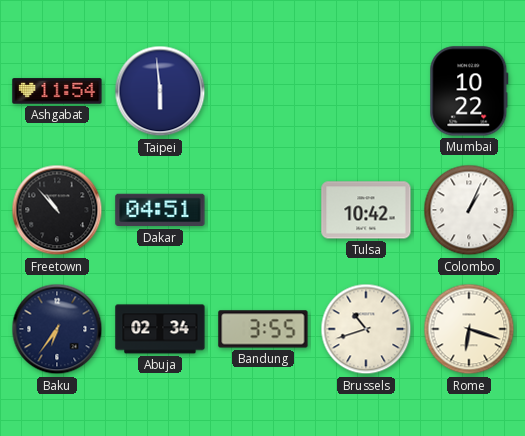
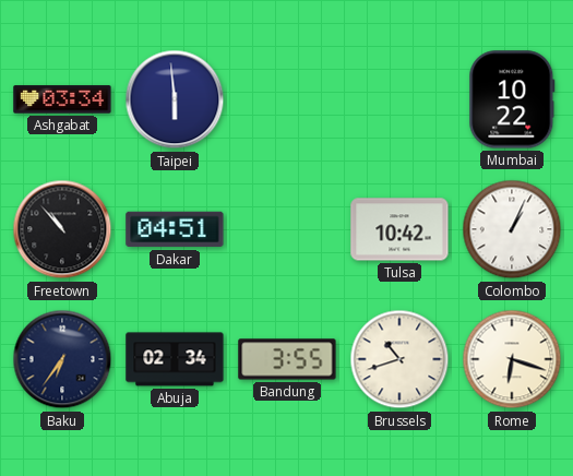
Ashgabat: 11:54 -> 03:34
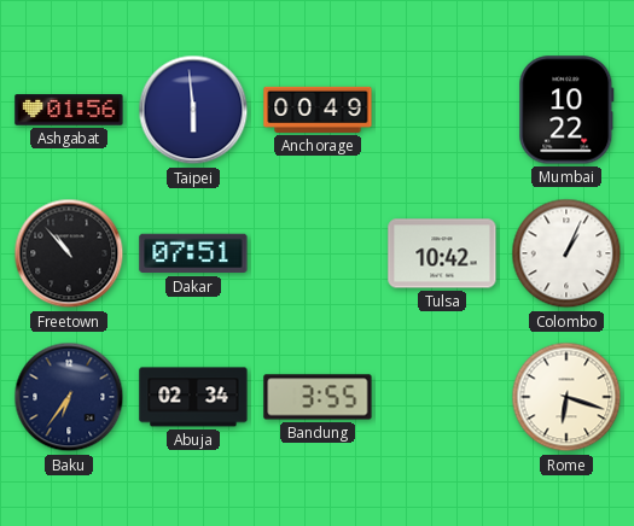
Ashgabat: 03:34 -> 01:56
Anchorage: none -> 00:49
Dakar: 04:51 -> 07:51
Brussels: 10:42 -> none
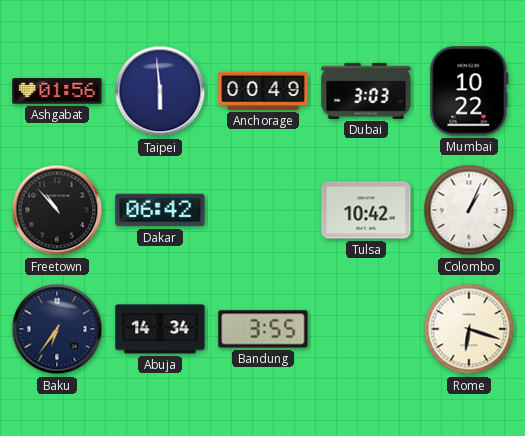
Dubai: none -> 3:03
Dakar: 07:51 -> 06:42
Abuja: 02:34 -> 14:34
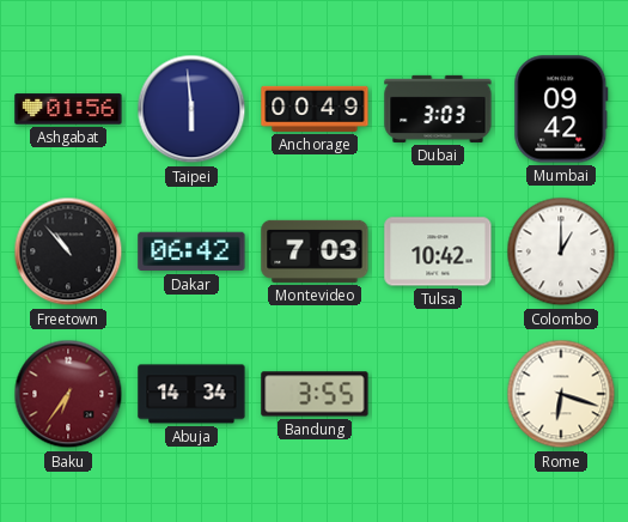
Mumbai: 10:22 -> 09:42
Montevideo: none -> 7:03
Colombo: 1:04 -> 1:00
Baku dial: navy -> burgundy
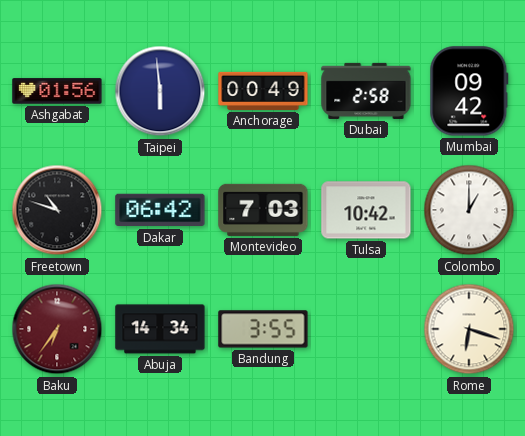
Dubai: 3:03 -> 2:58
Freetown: 10:53 -> 10:48
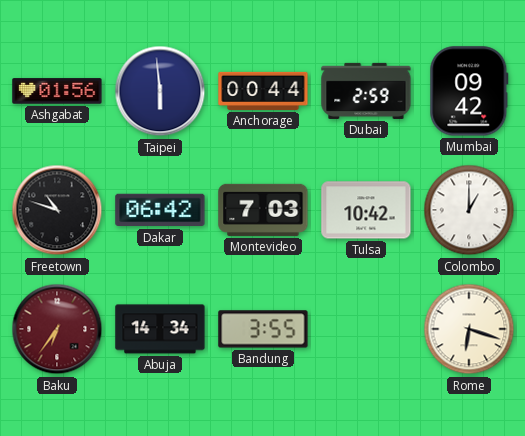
Anchorage: 00:49 -> 00:44
Dubai: 2:58 -> 2:59
